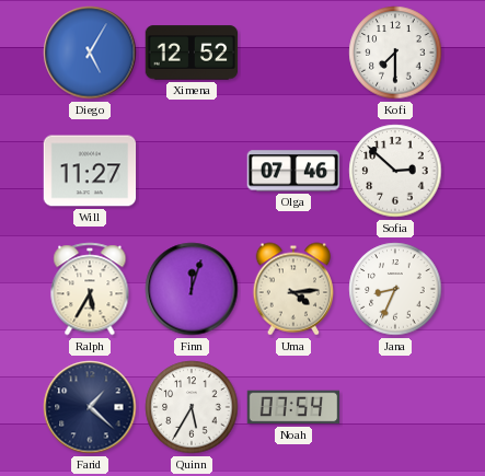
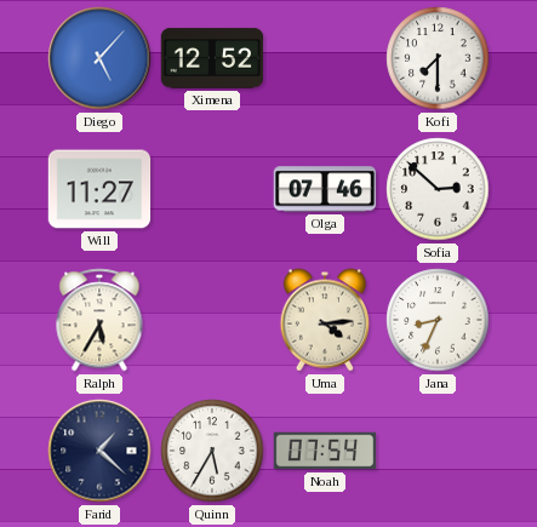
Diego: 5:05 -> 5:07
Finn: 12:03 -> none
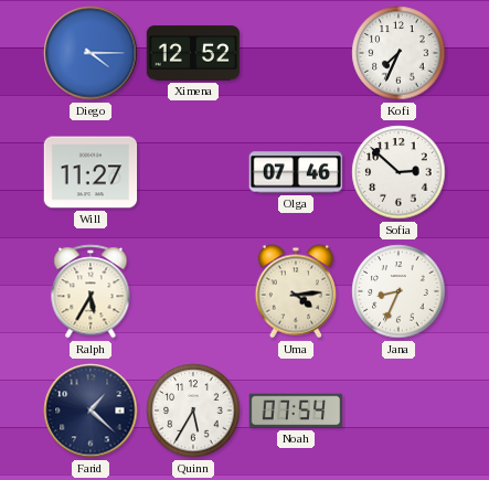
Diego: 5:07 -> 4:15
Kofi: 7:30 -> 7:34
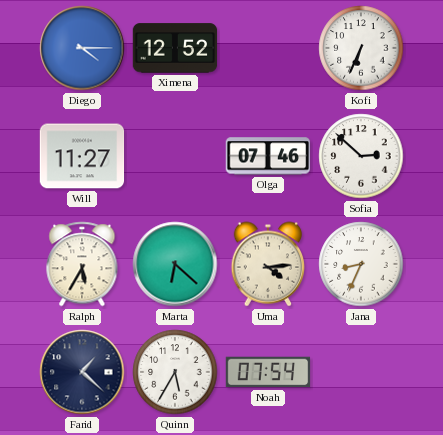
Kofi: 7:34 -> 6:34
Marta: none -> 6:22
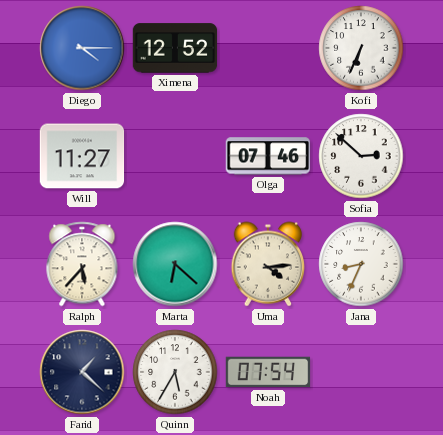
Ralph: 5:35 -> 5:37
